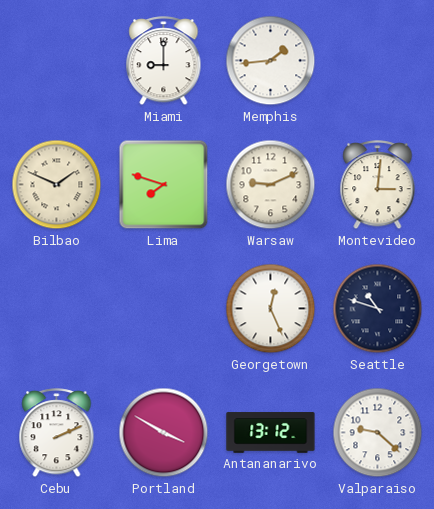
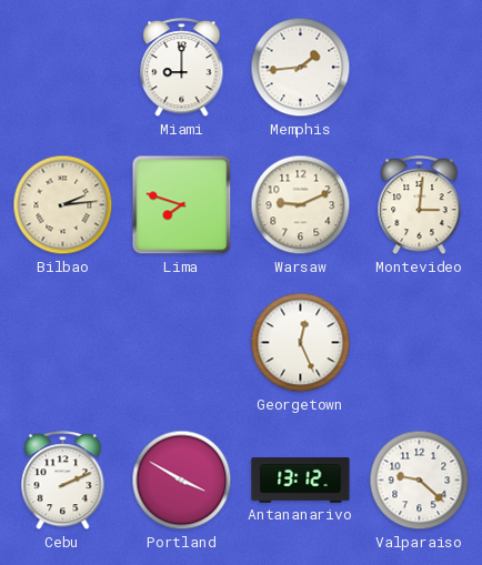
Bilbao: 1:49 -> 2:14
Seattle: 10:48 -> none
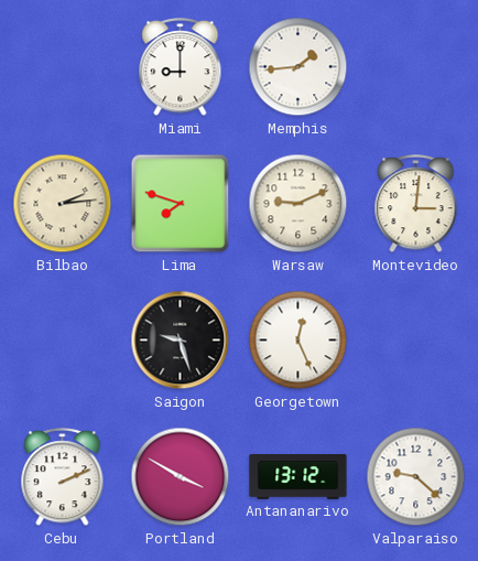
Saigon: none -> 9:27
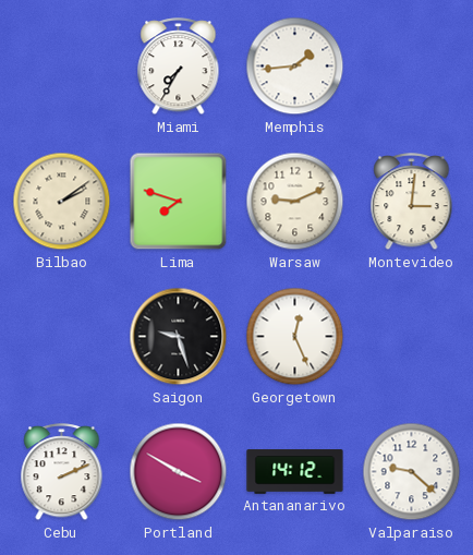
Miami: 9:00 -> 7:35
Bilbao: 2:14 -> 2:09
Antananarivo: 13:12 -> 14:12
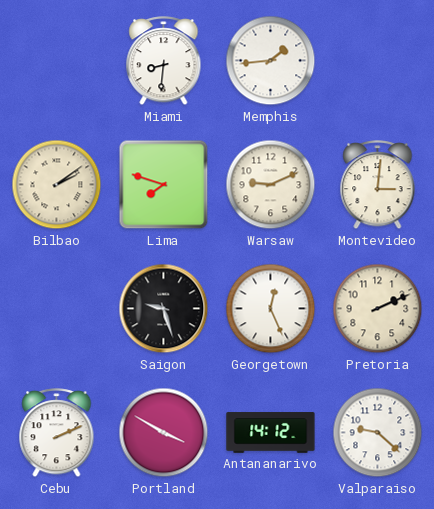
Miami: 7:35 -> 8:31
Pretoria: none -> 2:11
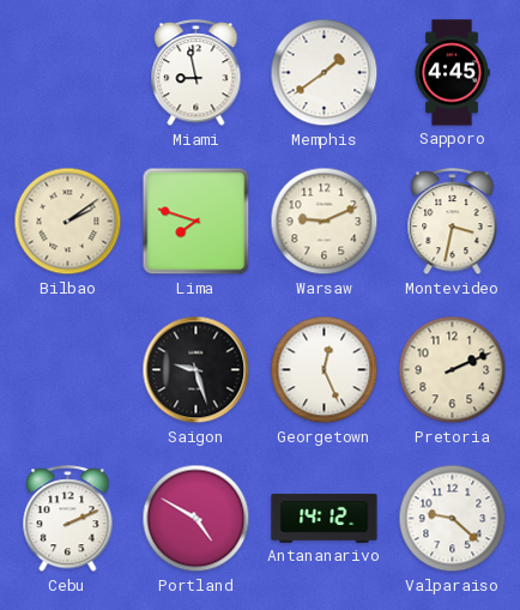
Miami: 8:31 -> 8:58
Memphis: 1:44 -> 1:39
Sapporo: none -> 4:45
Montevideo: 3:01 -> 3:32
Portland: 3:50 -> 4:50
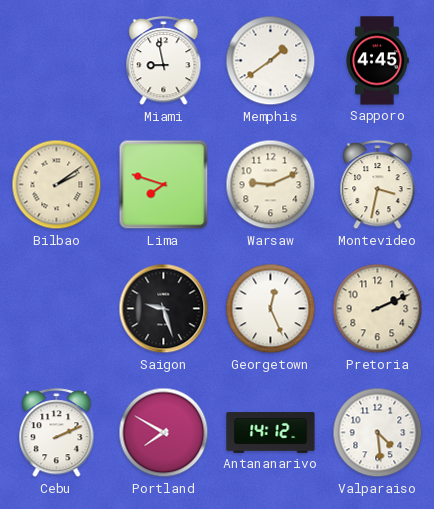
Portland: 4:50 -> 7:50
Valparaiso: 9:22 -> 4:29
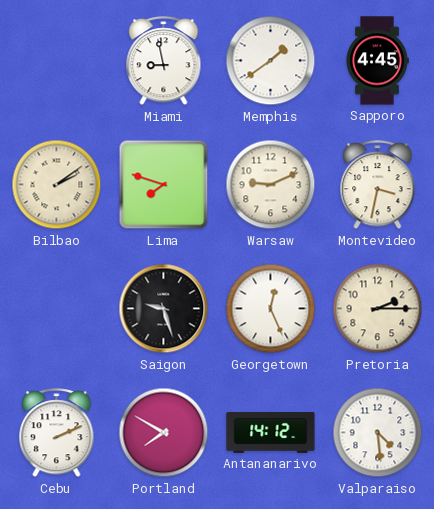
Pretoria: 2:11 -> 2:15
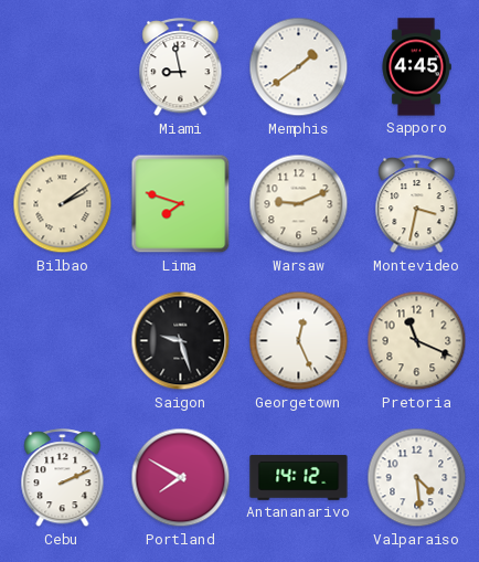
Pretoria: 2:15 -> 11:19
